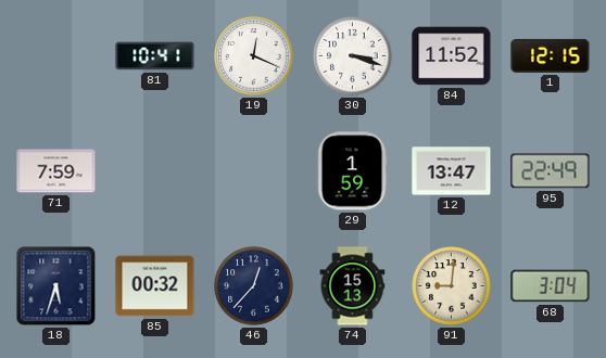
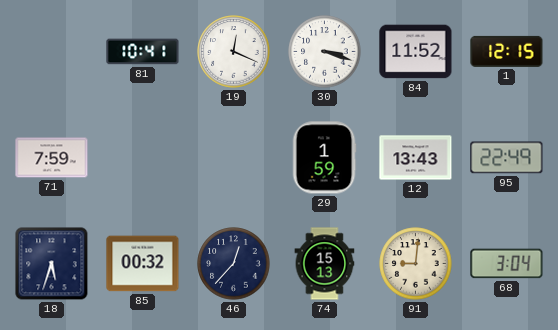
12: 13:47 -> 13:43
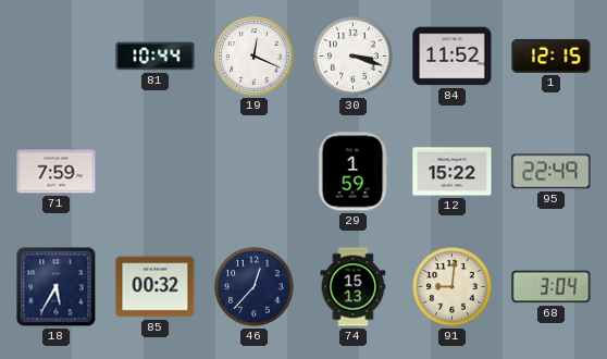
81: 10:41 -> 10:44
12: 13:43 -> 15:22
18: 5:33 -> 5:35
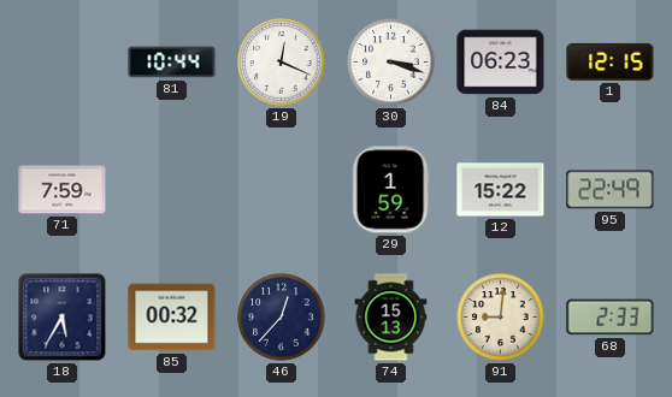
84: 11:52 -> 06:23
68: 3:04 -> 2:33
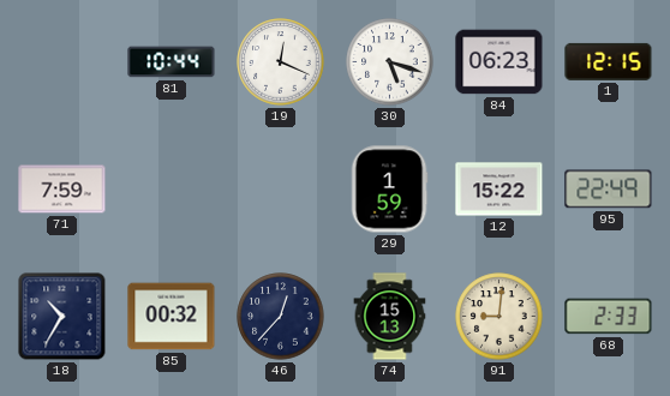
30: 3:18 -> 5:18
18: 5:35 -> 10:35
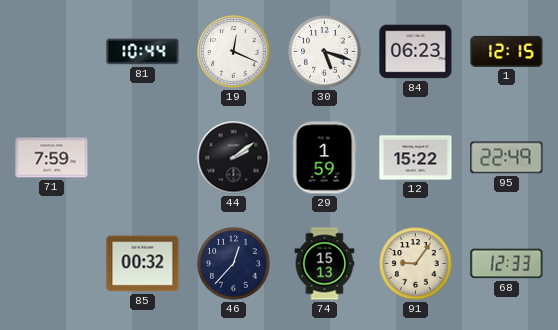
44: none -> 2:09
18: 10:35 -> none
91: 9:01 -> 9:06
68: 2:33 -> 12:33
